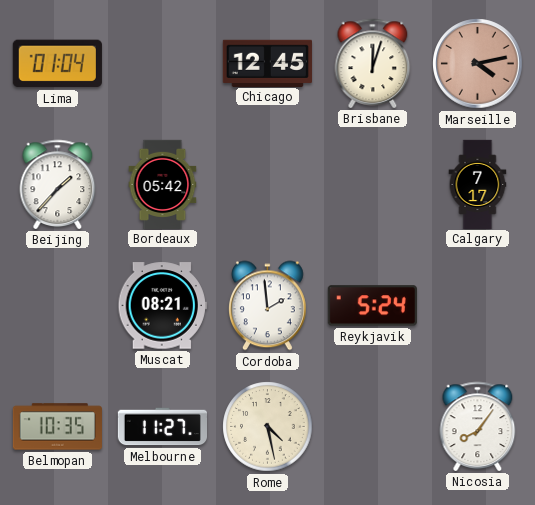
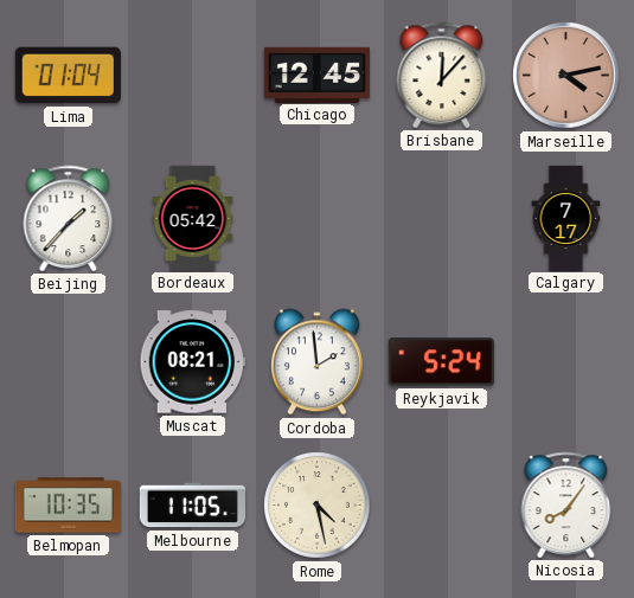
Brisbane: 12:03 -> 12:07
Melbourne: 11:27 -> 11:05
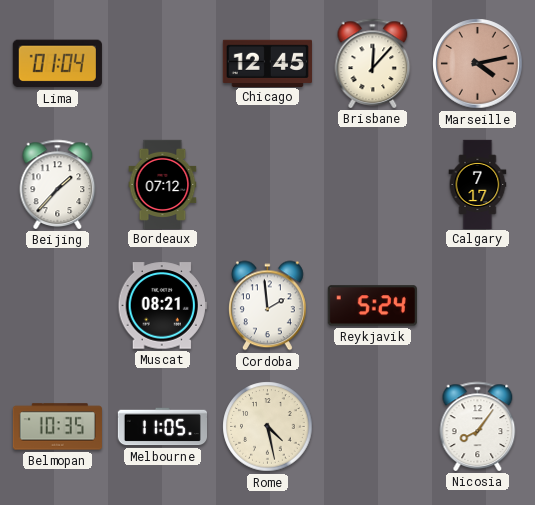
Bordeaux: 05:42 -> 07:12
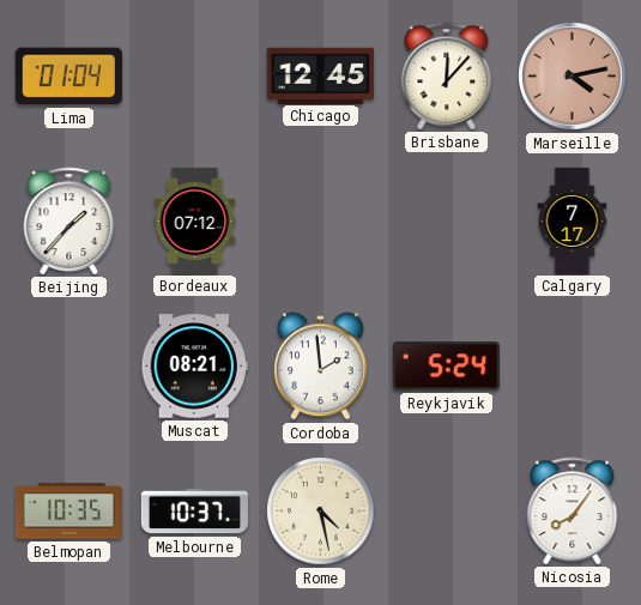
Melbourne: 11:05 -> 10:37
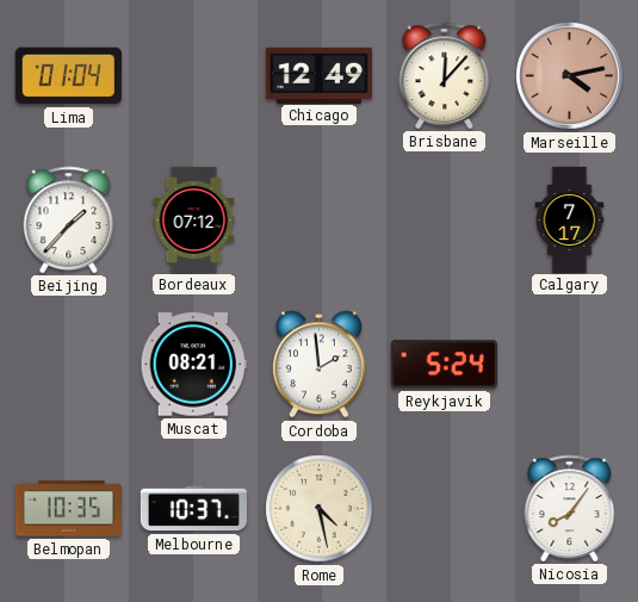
Chicago: 12:45 -> 12:49
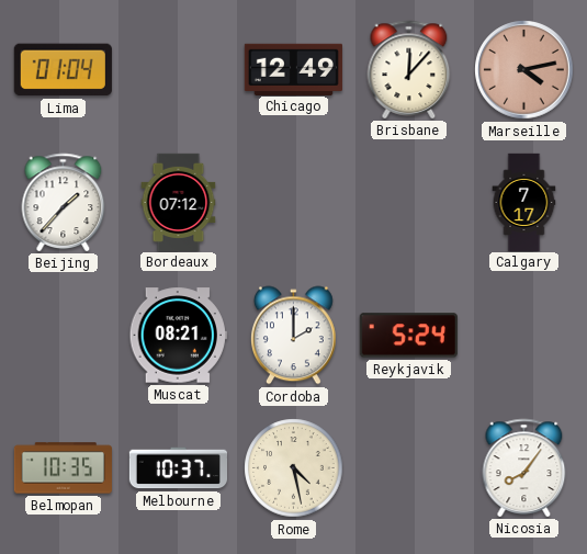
Cordoba: 1:59 -> 2:00
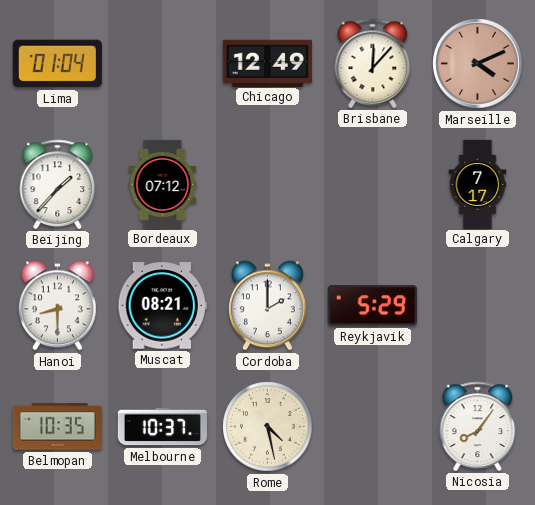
Marseille: 4:13 -> 4:11
Hanoi: none -> 8:30
Reykjavik: 5:24 -> 5:29
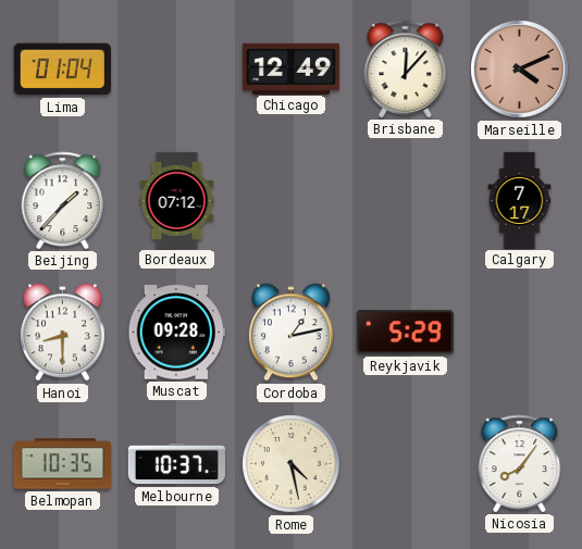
Muscat: 08:21 -> 09:28
Cordoba: 2:00 -> 1:13
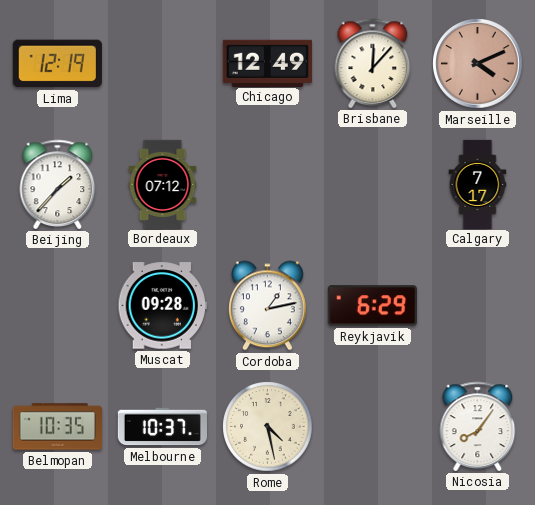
Lima: 01:04 -> 12:19
Hanoi: 8:30 -> none
Reykjavik: 5:29 -> 6:29
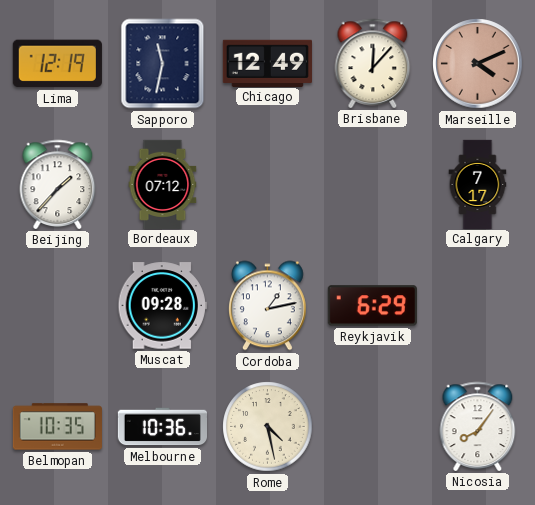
Sapporo: none -> 11:32
Melbourne: 10:37 -> 10:36
